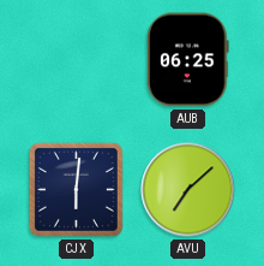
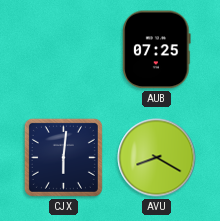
AUB: 06:25 -> 07:25
AVU: 7:08 -> 8:20
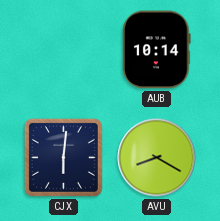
AUB: 07:25 -> 10:14
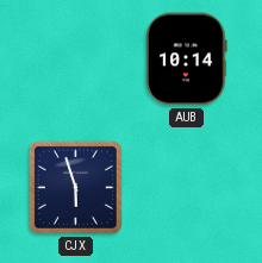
CJX: 6:01 -> 5:57
AVU: 8:20 -> none
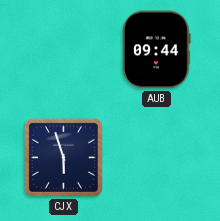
AUB: 10:14 -> 09:44
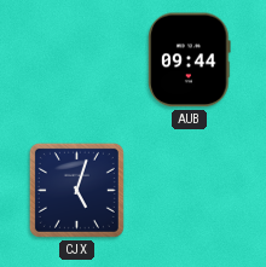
CJX: 5:57 -> 5:03
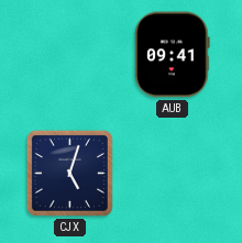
AUB: 09:44 -> 09:41
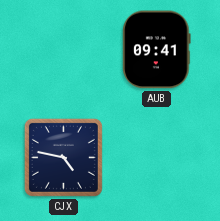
CJX: 5:03 -> 4:47
